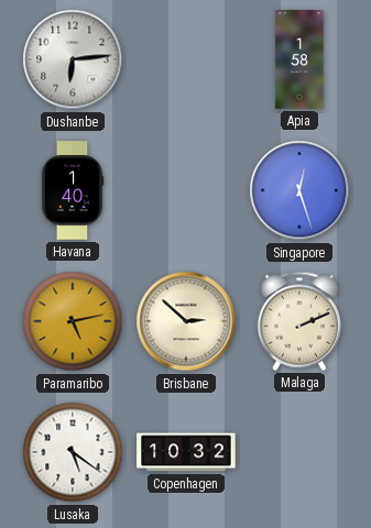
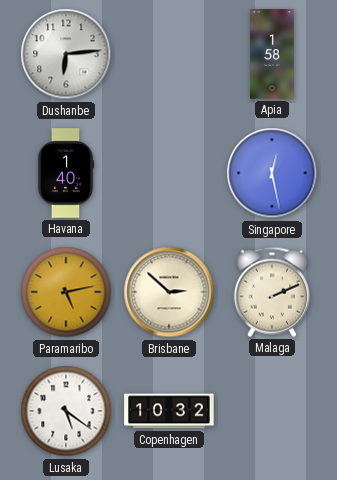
Singapore: 12:27 -> 12:28
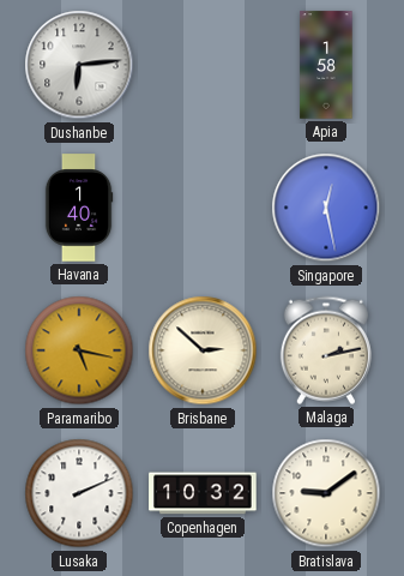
Paramaribo: 5:13 -> 5:17
Malaga: 2:11 -> 2:13
Lusaka: 5:21 -> 2:11
Bratislava: none -> 9:09
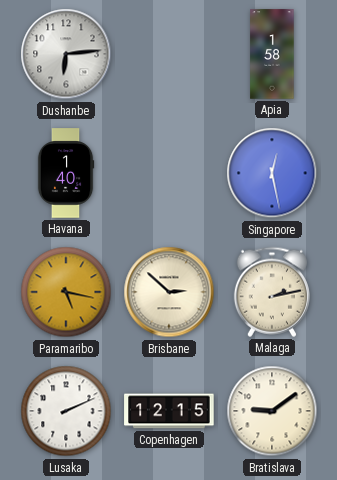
Copenhagen: 10:32 -> 12:15
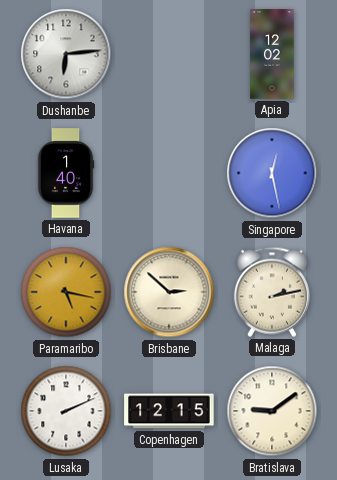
Apia: 1:58 -> 12:02
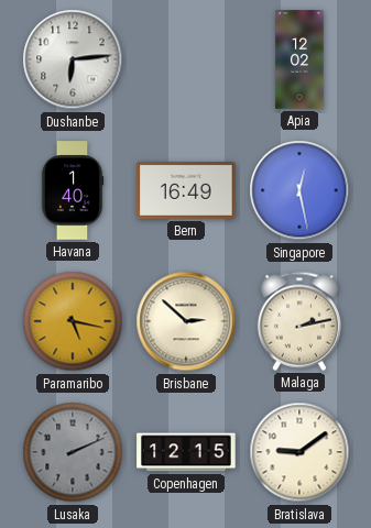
Bern: none -> 16:49
Lusaka dial: white -> grey
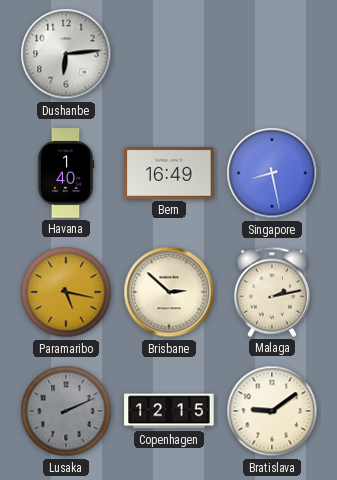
Apia: 12:02 -> none
Singapore: 12:28 -> 8:28
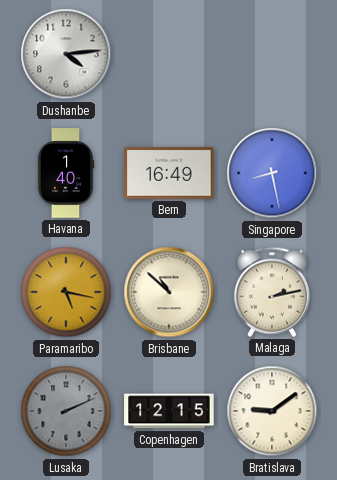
Dushanbe: 6:14 -> 4:14
Brisbane: 2:52 -> 10:52
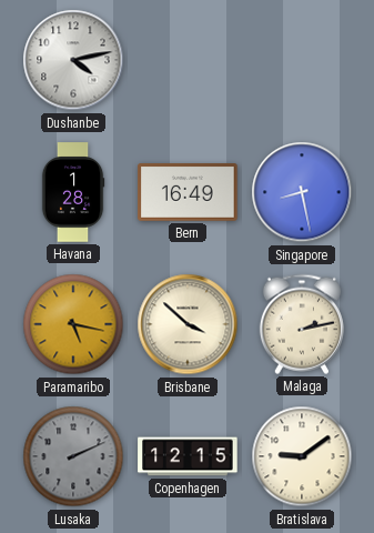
Dushanbe: 4:14 -> 4:13
Havana: 1:40 -> 1:28
Brisbane: 10:52 -> 3:52
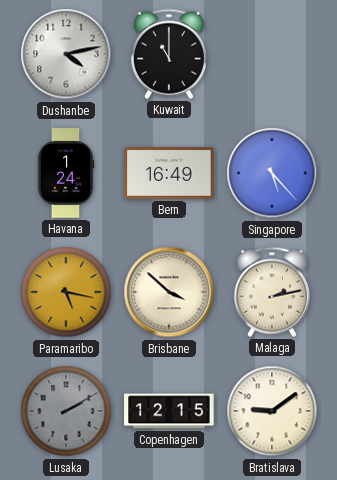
Kuwait: none -> 11:00
Havana: 1:28 -> 1:24
Singapore: 8:28 -> 5:23
Lusaka: 2:11 -> 2:10
